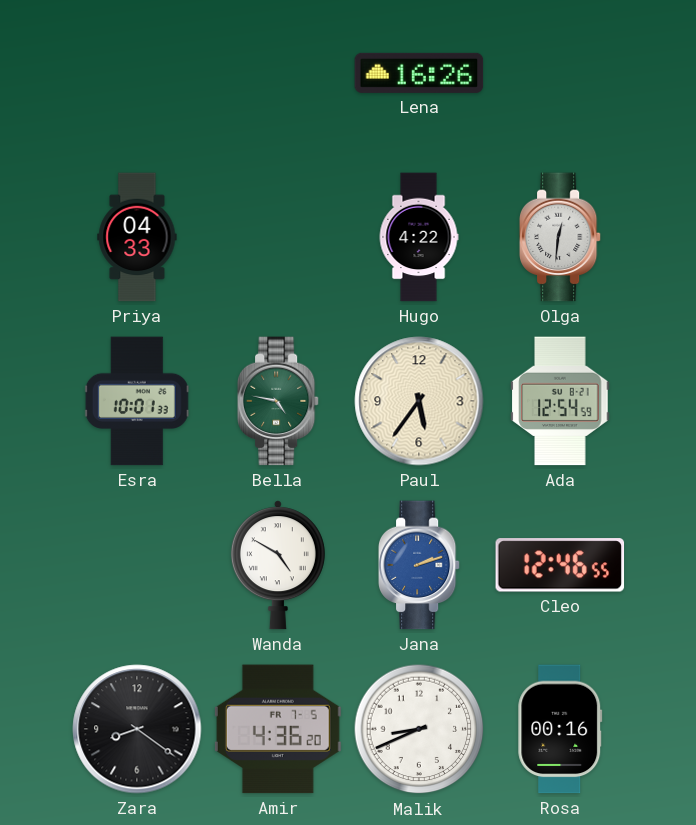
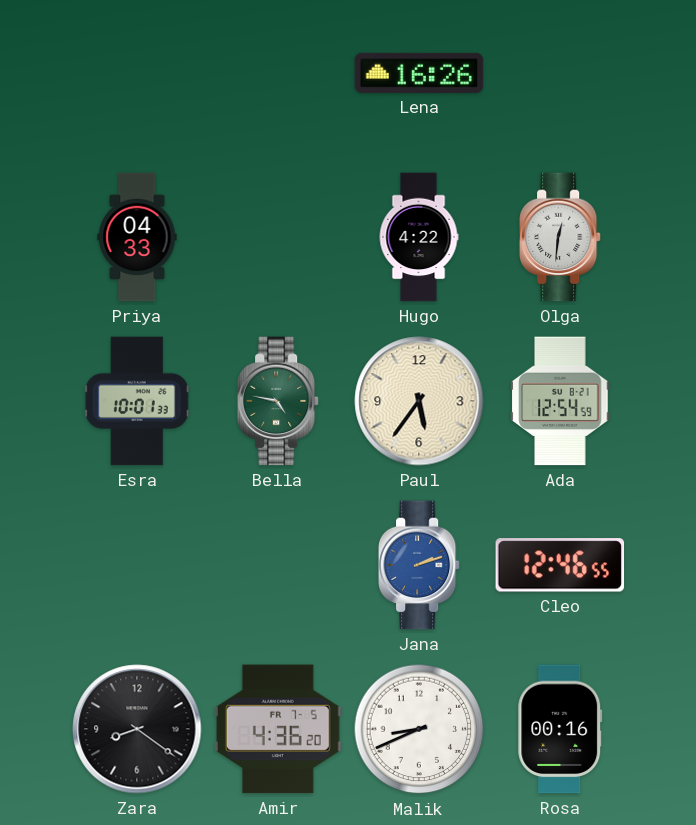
Wanda: 4:50 -> none
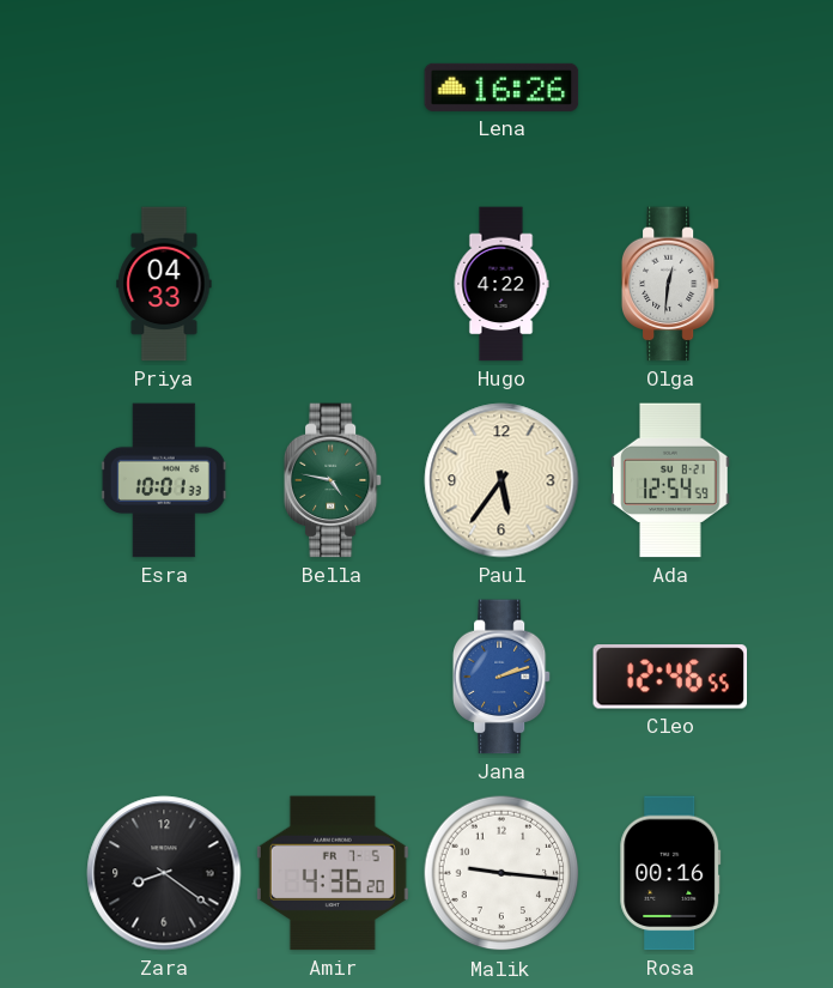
Malik: 8:41 -> 9:16
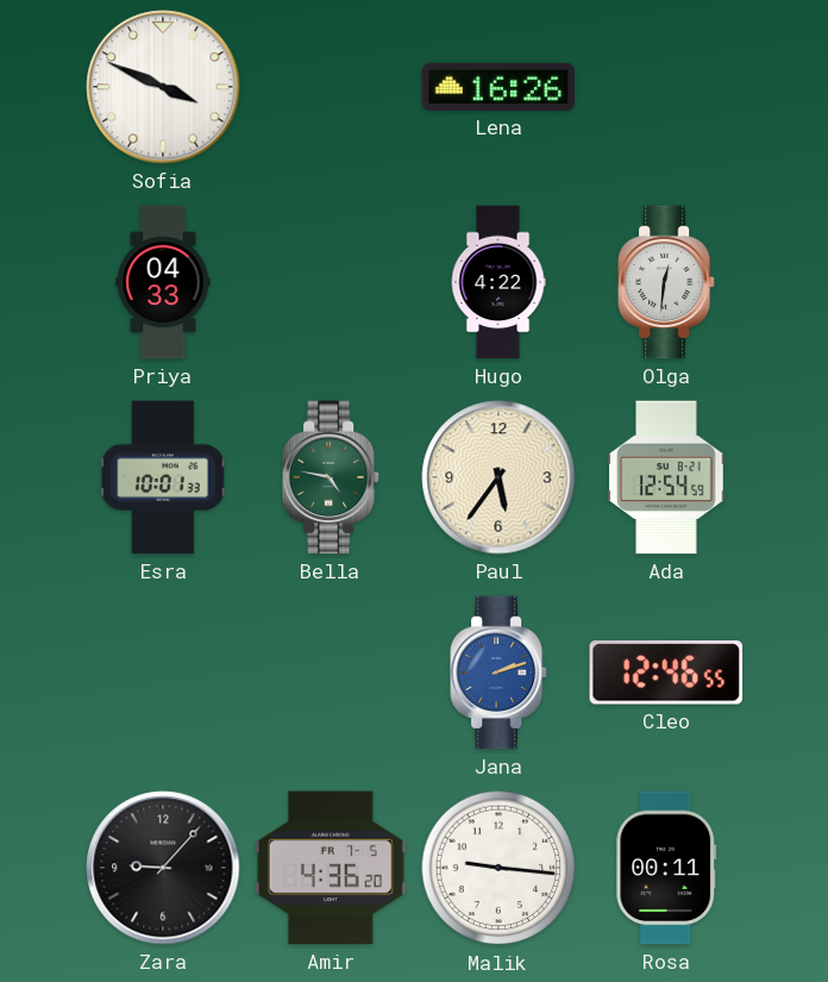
Sofia: none -> 3:49
Zara: 8:21 -> 9:07
Rosa: 00:16 -> 00:11
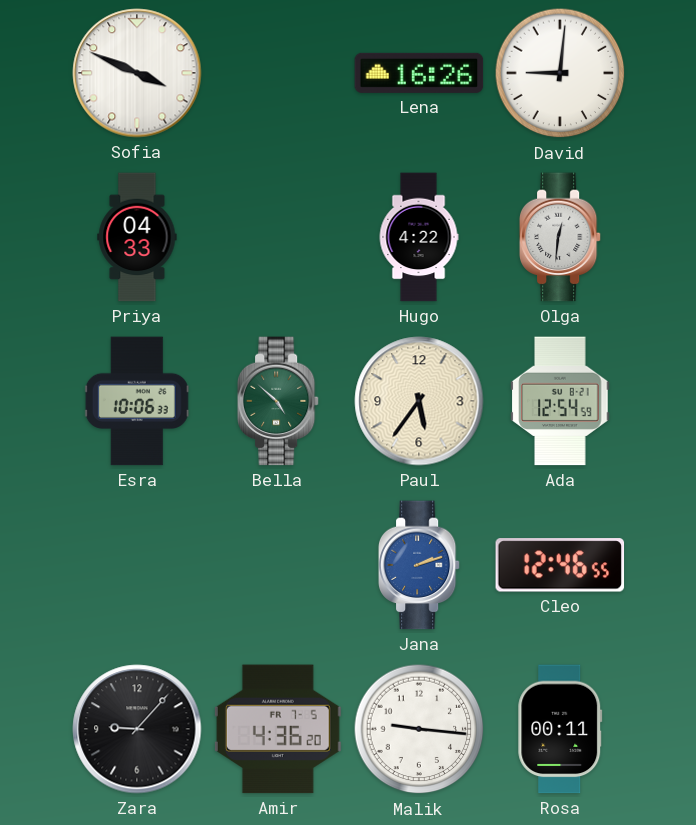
David: none -> 9:01
Esra: 10:01 -> 10:06
Bella: 4:47 -> 4:52
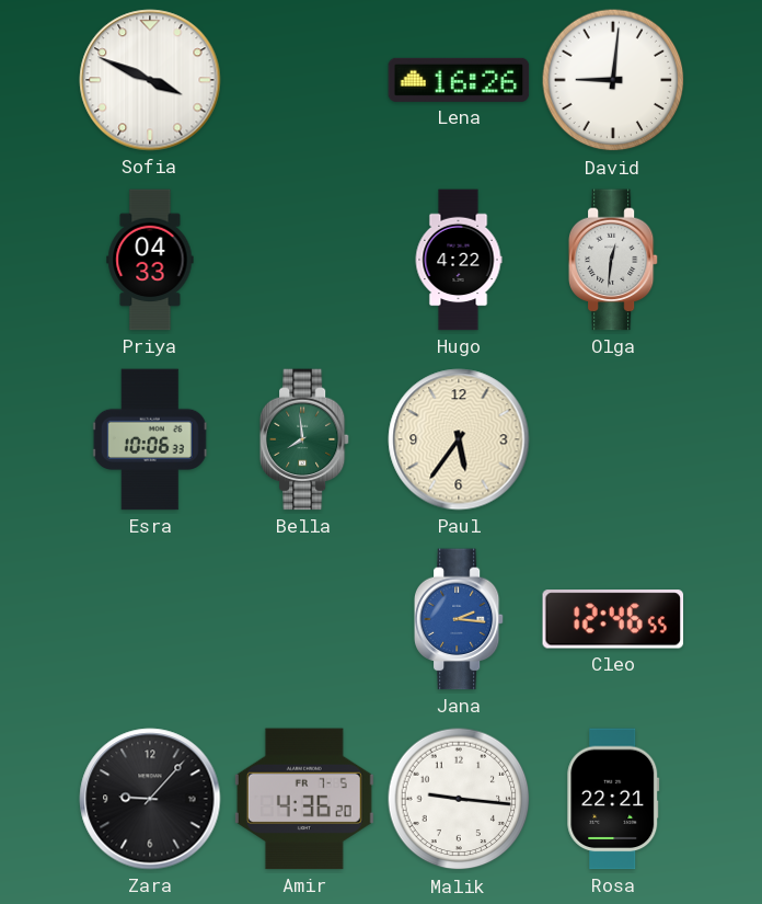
Bella: 4:52 -> 7:59
Ada: 12:54 -> none
Jana: 2:12 -> 2:16
Rosa: 00:11 -> 22:21
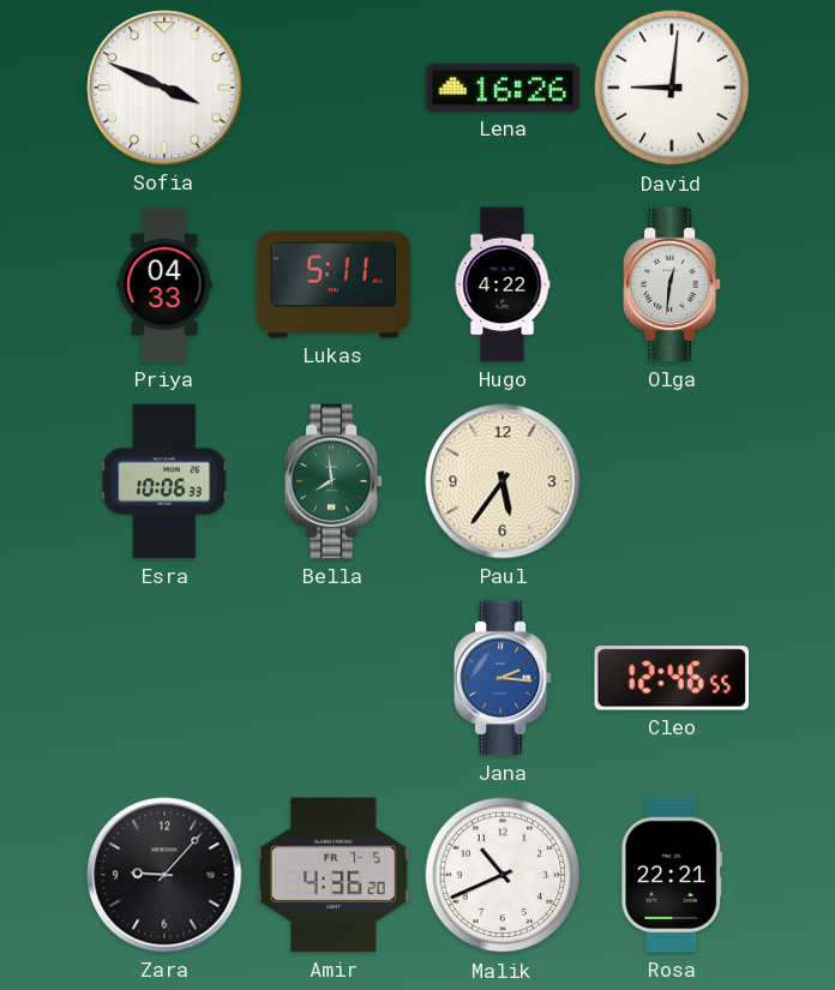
Lukas: none -> 5:11
Malik: 9:16 -> 10:41
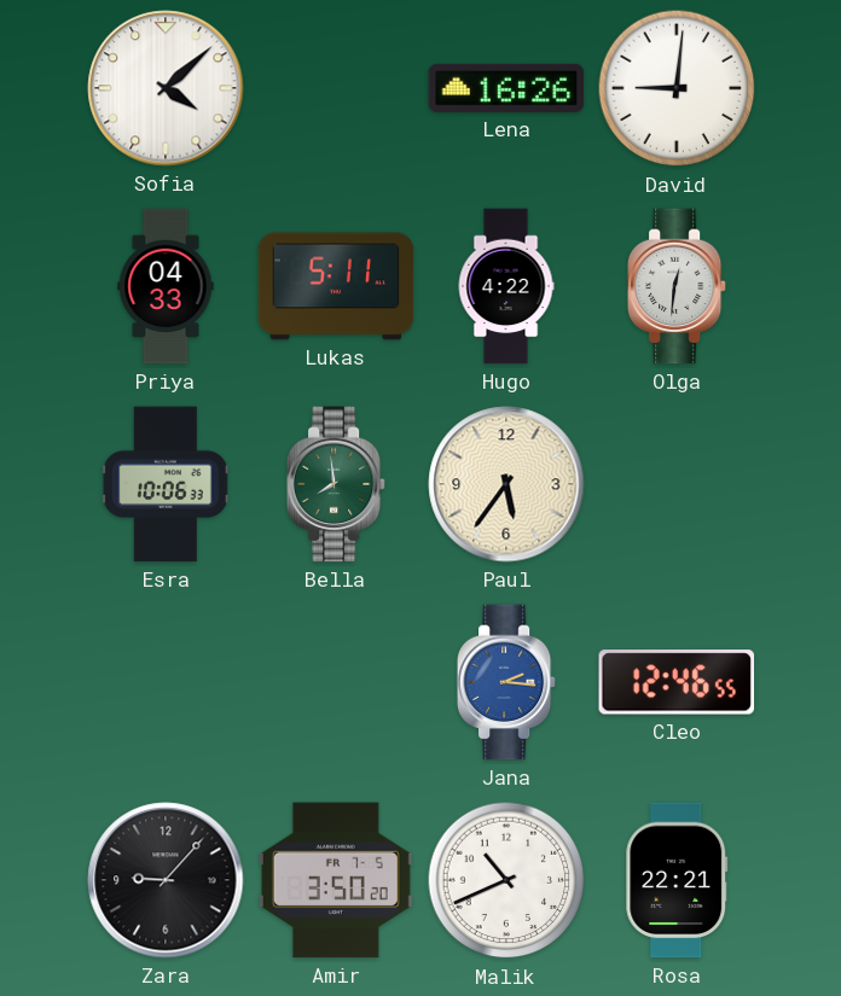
Sofia: 3:49 -> 4:08
Amir: 4:36 -> 3:50
